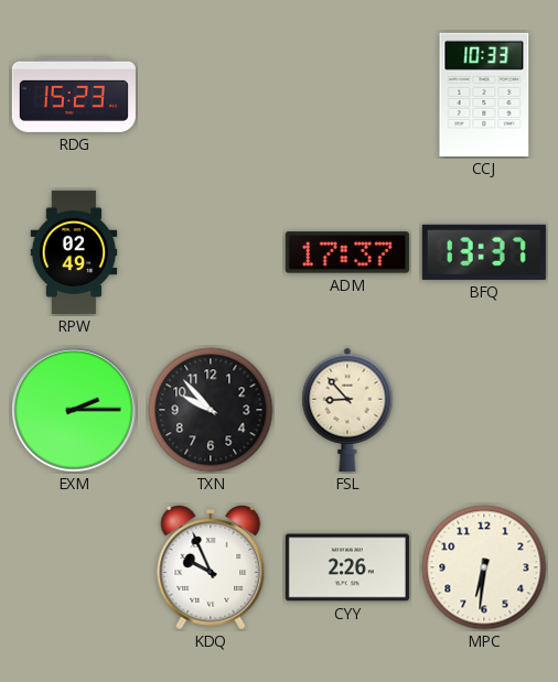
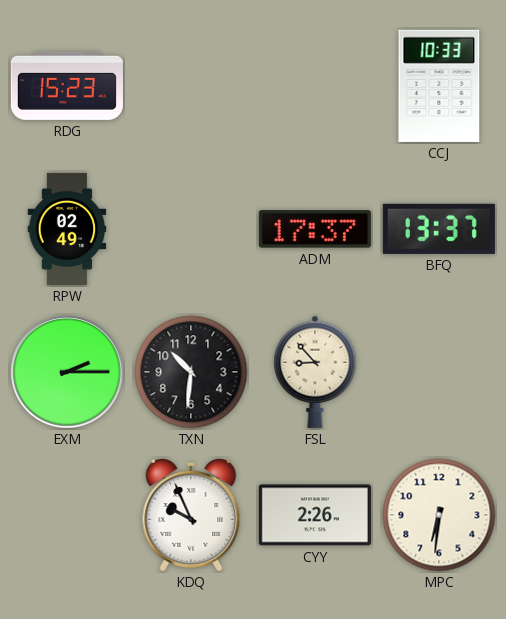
TXN: 9:53 -> 10:31
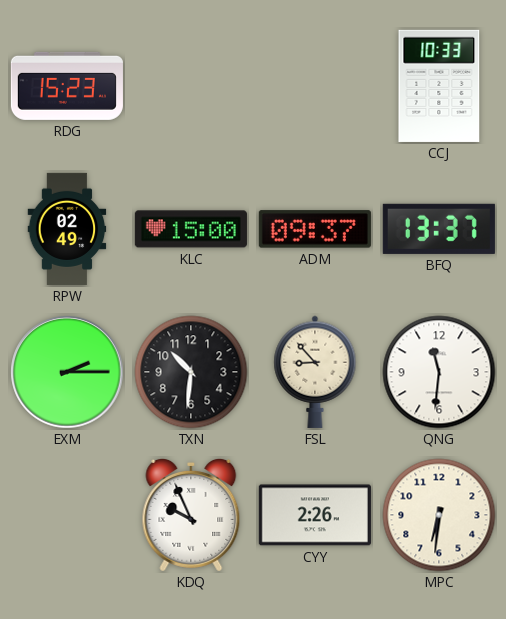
KLC: none -> 15:00
ADM: 17:37 -> 09:37
QNG: none -> 11:31
